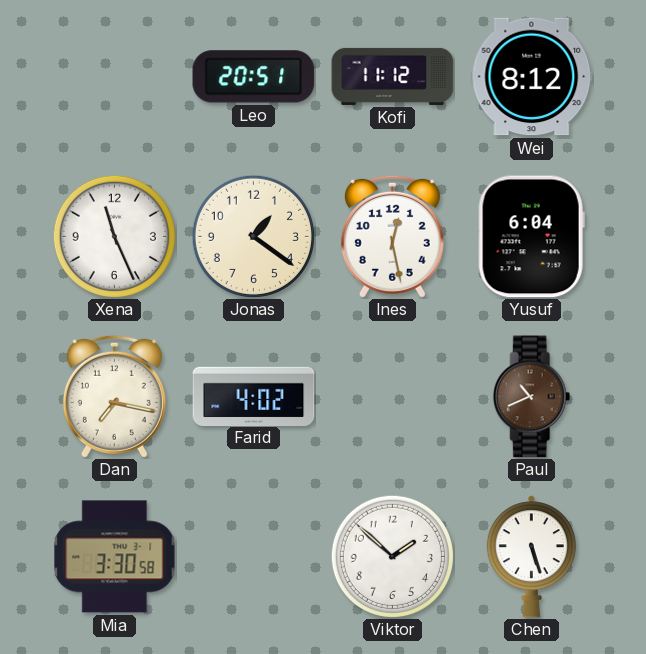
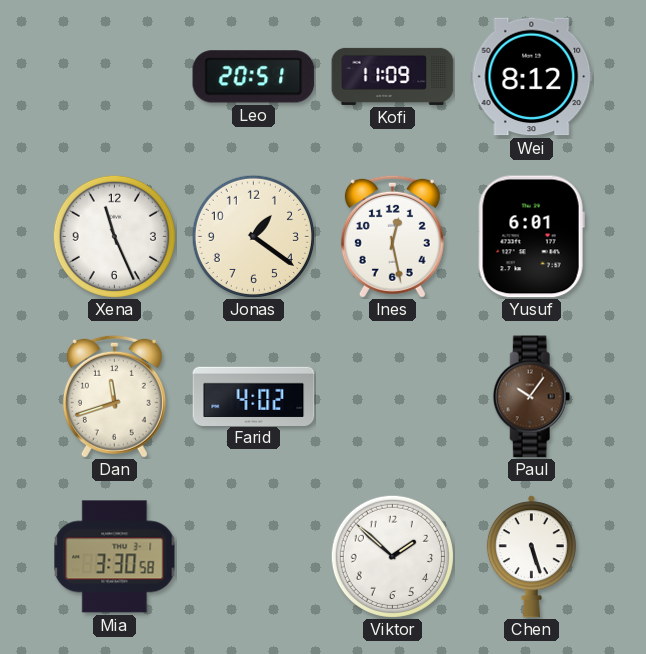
Kofi: 11:12 -> 11:09
Yusuf: 6:04 -> 6:01
Dan: 7:17 -> 11:42
Paul: 10:41 -> 10:06
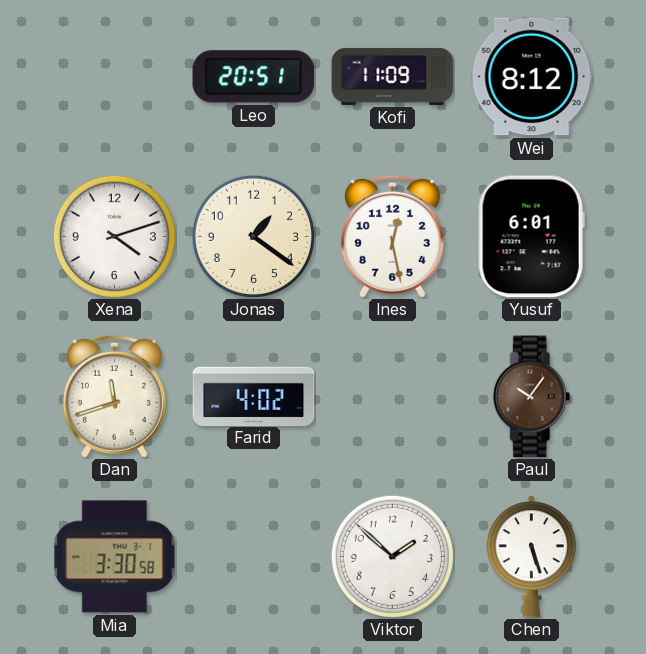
Xena: 11:26 -> 4:12
